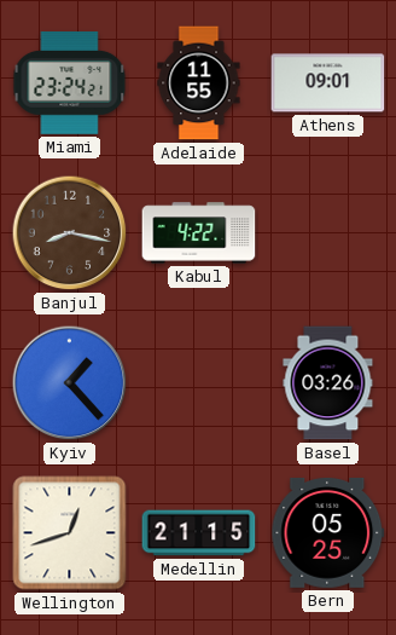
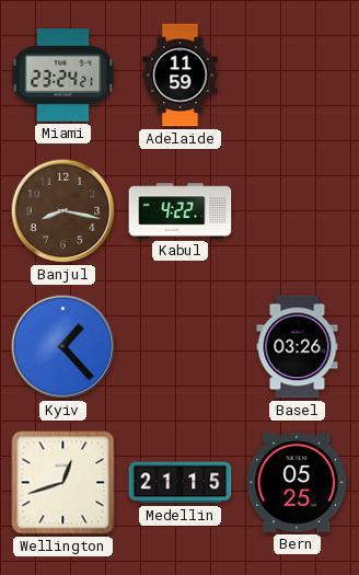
Adelaide: 11:55 -> 11:59
Athens: 09:01 -> none
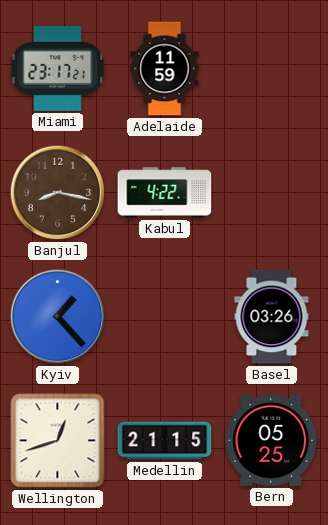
Miami: 23:24 -> 23:17
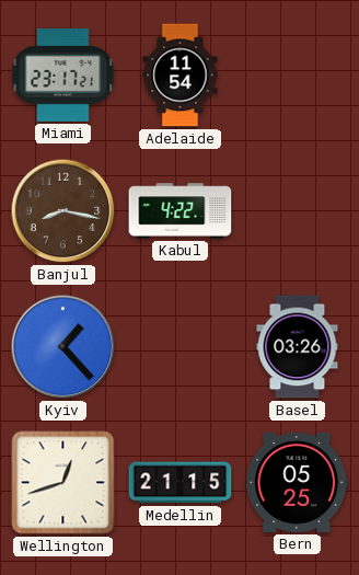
Adelaide: 11:59 -> 11:54
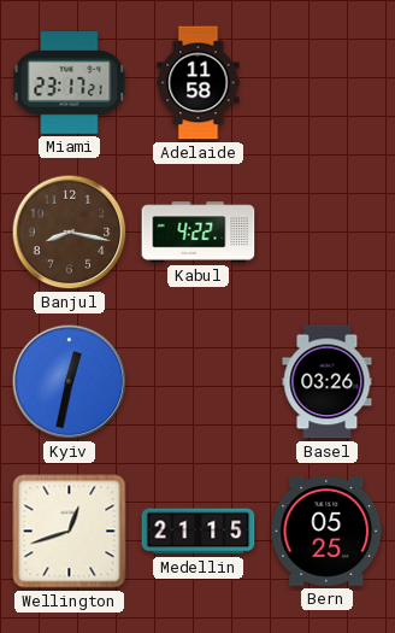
Adelaide: 11:54 -> 11:58
Kyiv: 1:23 -> 12:32
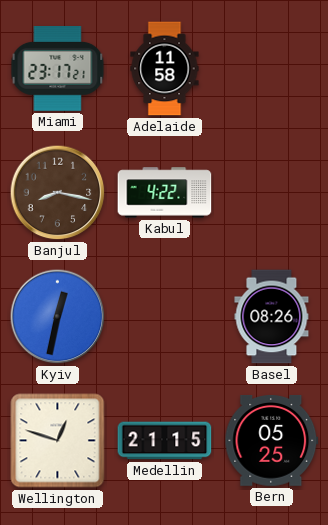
Basel: 03:26 -> 08:26
Wellington: 12:42 -> 12:48
